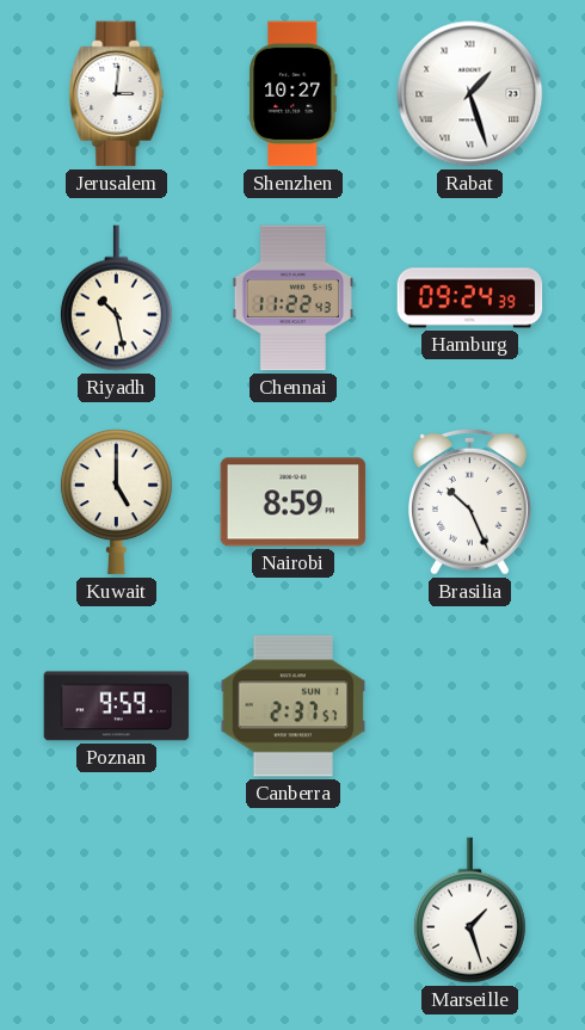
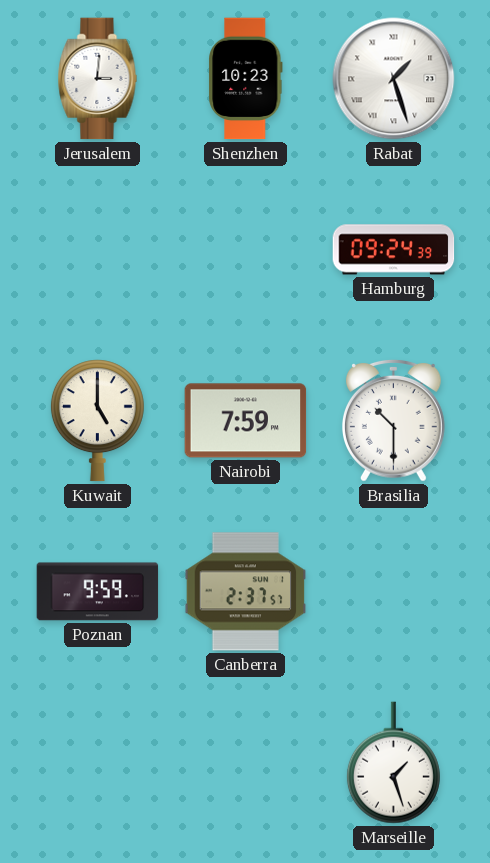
Shenzhen: 10:27 -> 10:23
Riyadh: 10:28 -> none
Chennai: 11:22 -> none
Nairobi: 8:59 -> 7:59
Brasilia: 10:26 -> 10:30
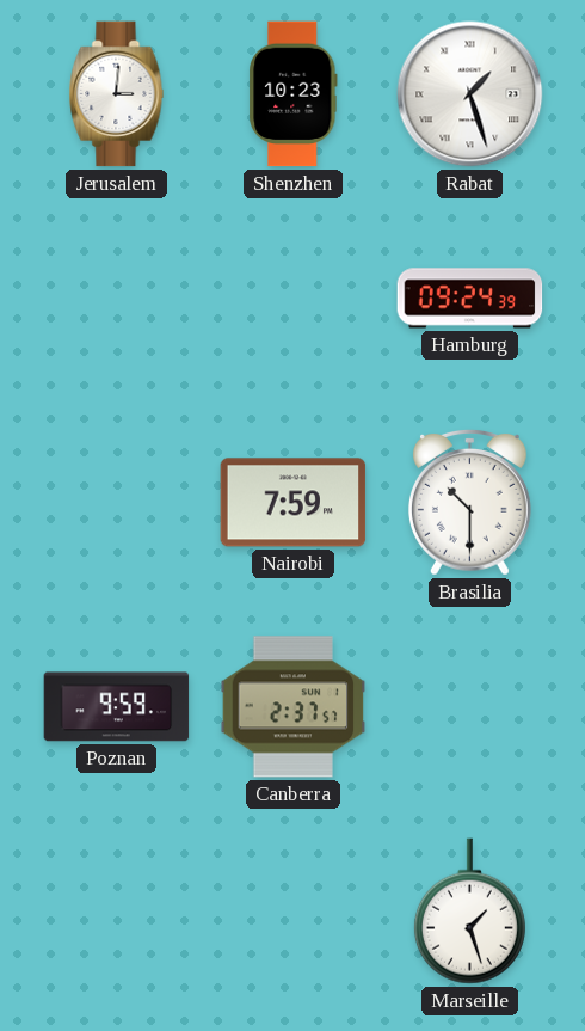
Kuwait: 5:00 -> none
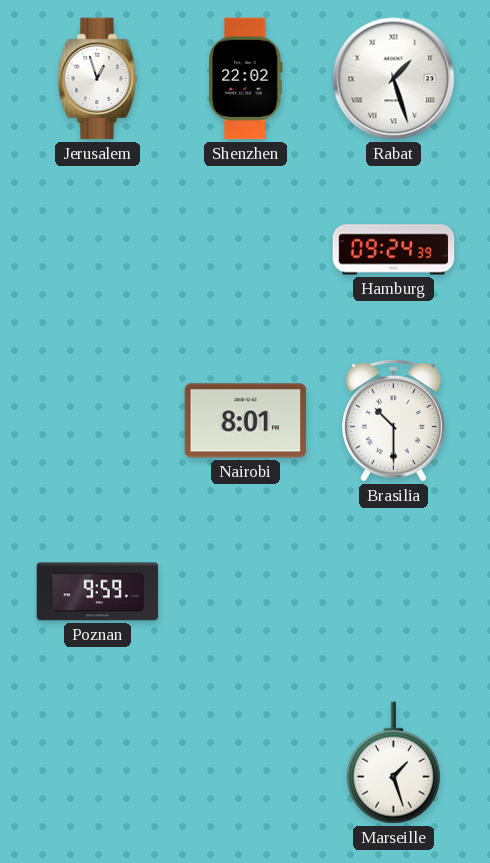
Jerusalem: 3:01 -> 12:57
Shenzhen: 10:23 -> 22:02
Nairobi: 7:59 -> 8:01
Canberra: 2:37 -> none
